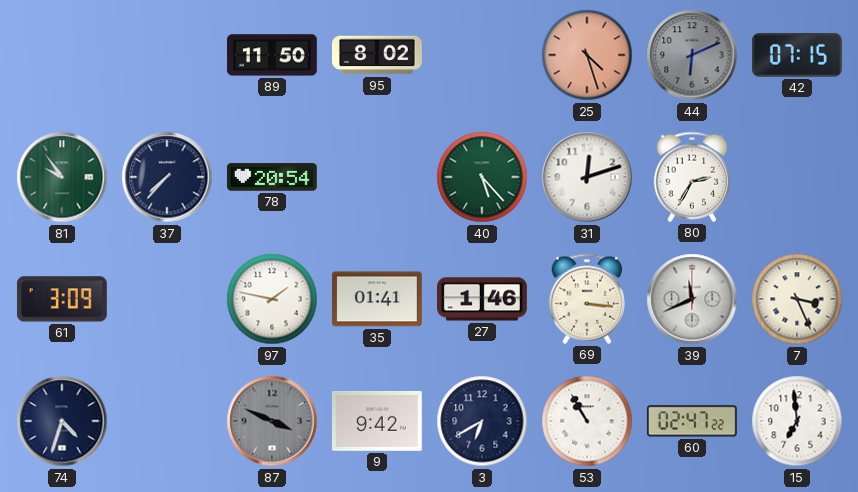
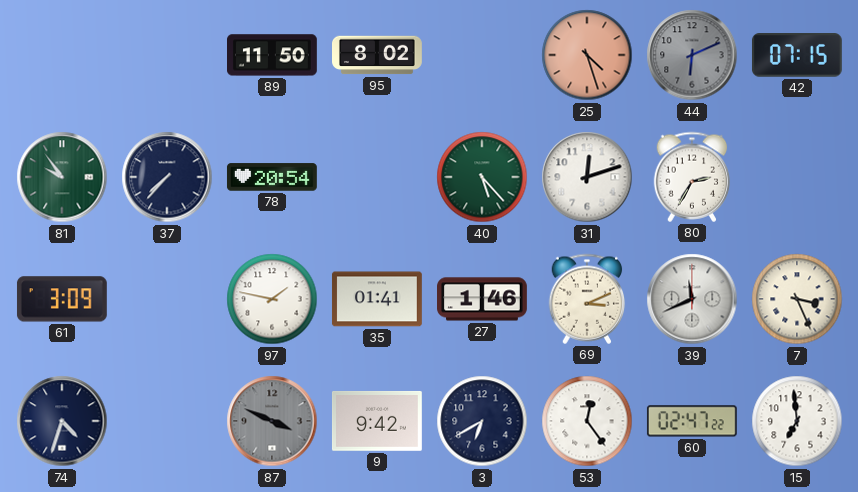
69: 3:16 -> 3:11
53: 10:55 -> 12:24
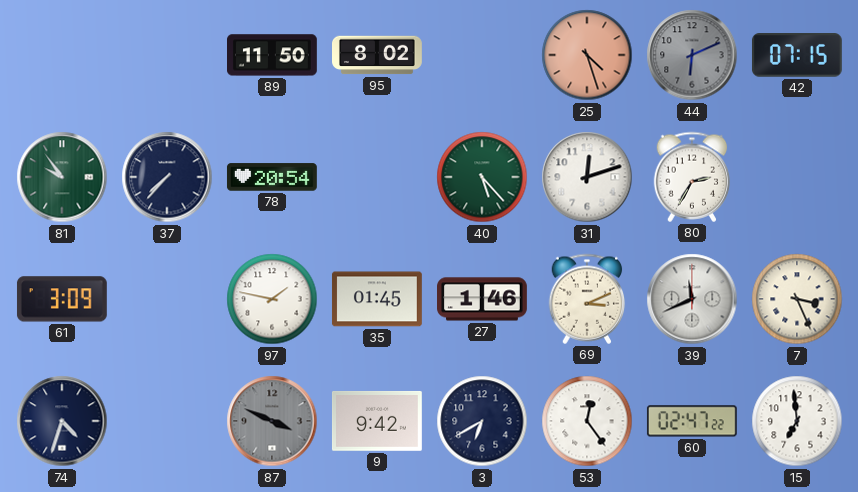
35: 01:41 -> 01:45
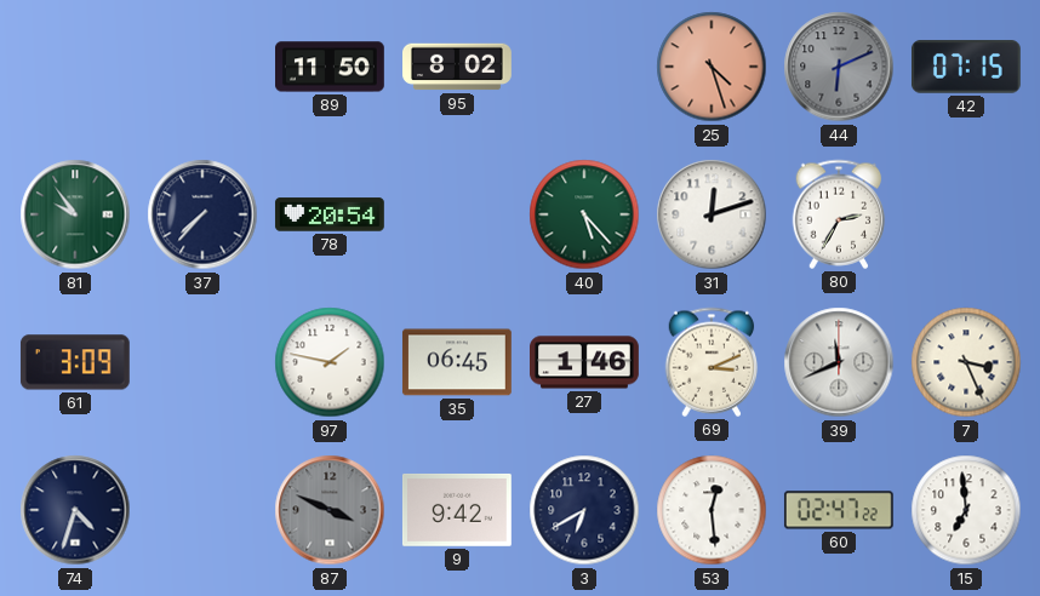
35: 01:45 -> 06:45
53: 12:24 -> 12:29
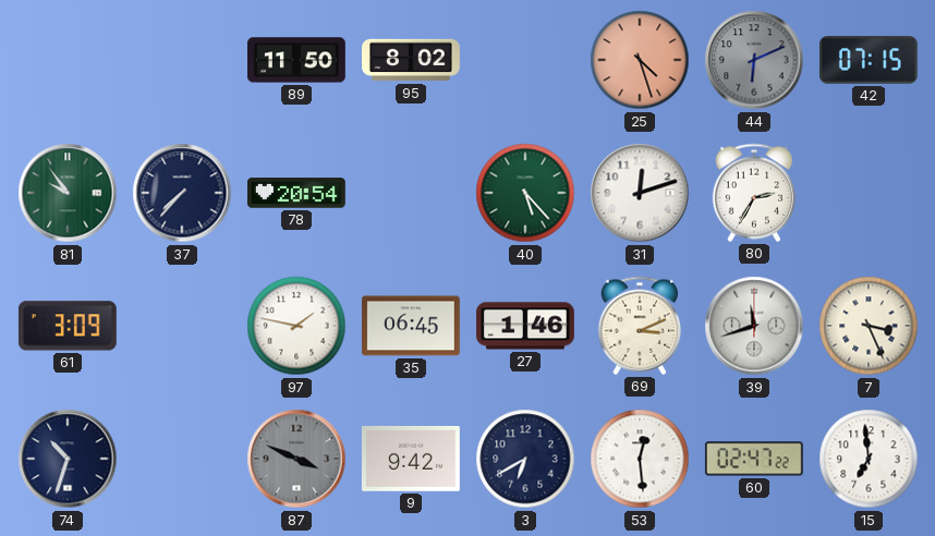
39: 11:41 -> 11:42
74: 4:33 -> 10:33
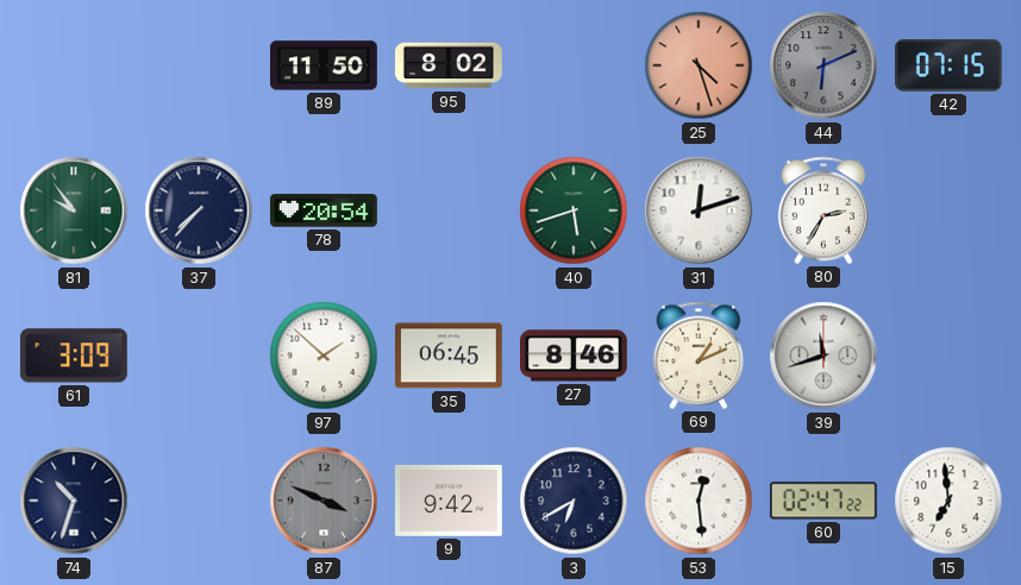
40: 5:23 -> 5:42
97: 1:47 -> 1:52
27: 1:46 -> 8:46
69: 3:11 -> 1:11
7: 3:26 -> none
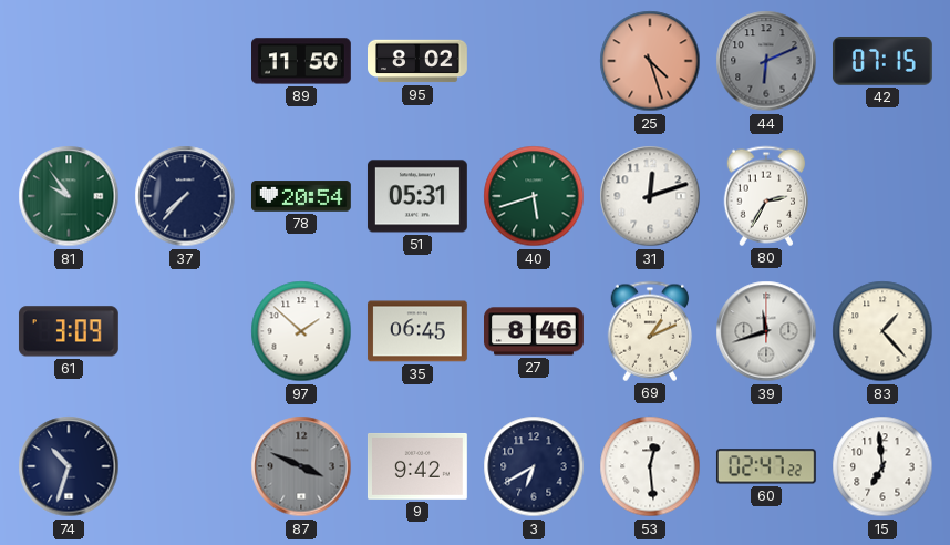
51: none -> 05:31
83: none -> 1:23
